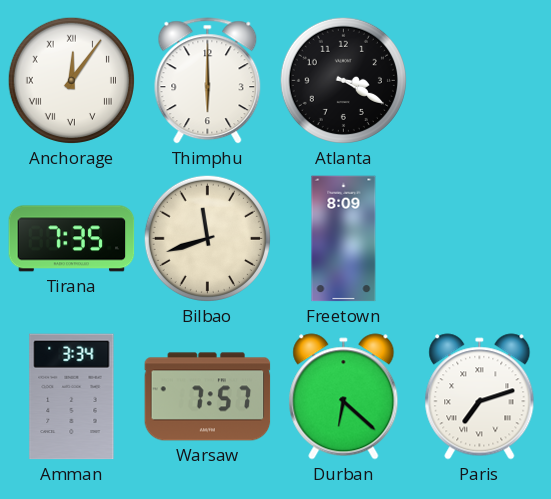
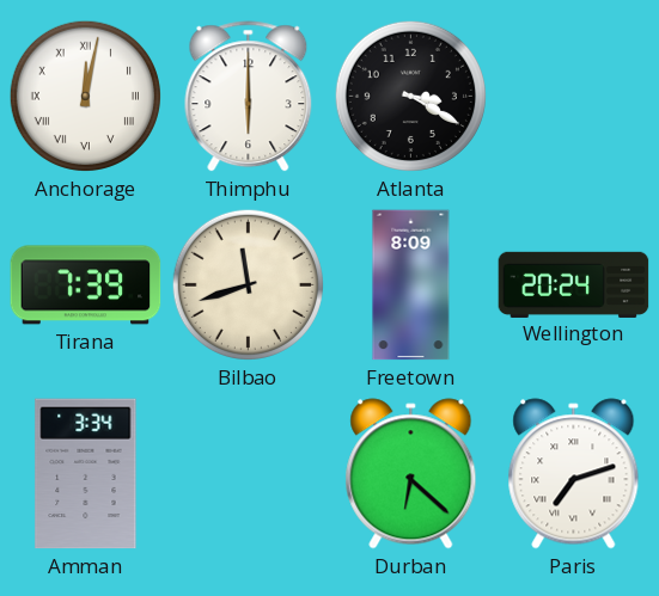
Anchorage: 12:06 -> 12:02
Tirana: 7:35 -> 7:39
Wellington: none -> 20:24
Warsaw: 7:57 -> none
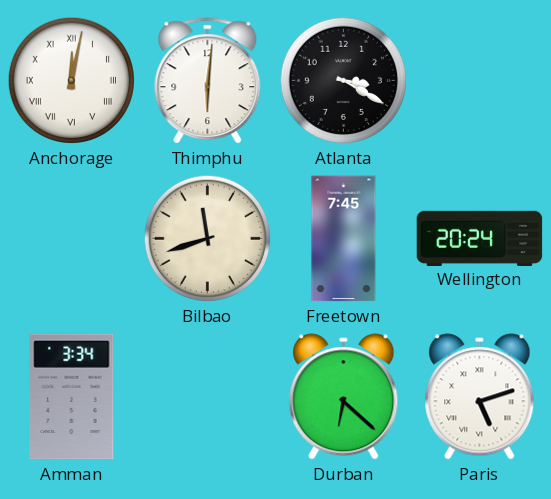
Thimphu: 6:00 -> 6:01
Tirana: 7:39 -> none
Freetown: 8:09 -> 7:45
Paris: 7:12 -> 5:12
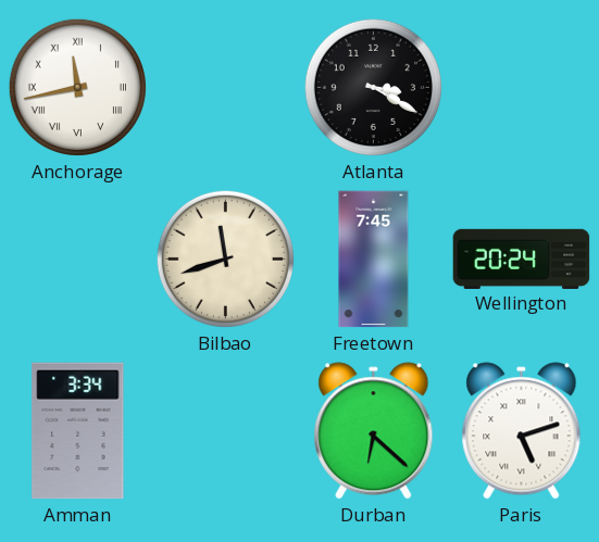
Anchorage: 12:02 -> 11:43
Thimphu: 6:01 -> none
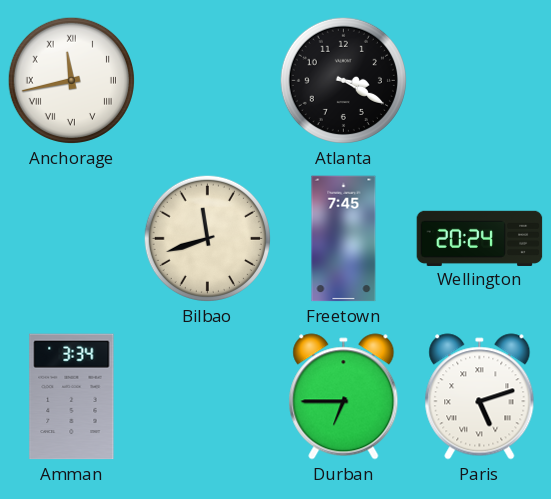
Durban: 6:22 -> 6:45
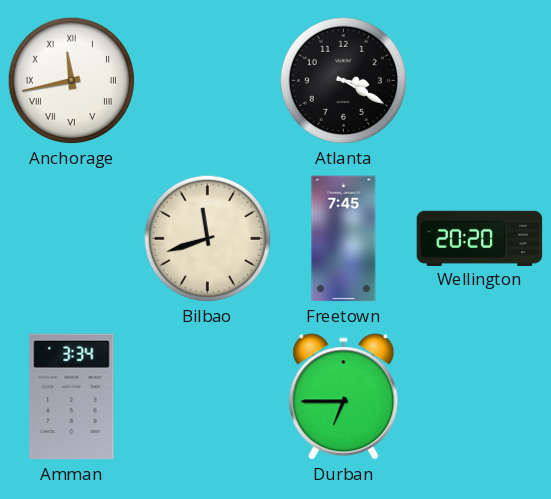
Wellington: 20:24 -> 20:20
Paris: 5:12 -> none
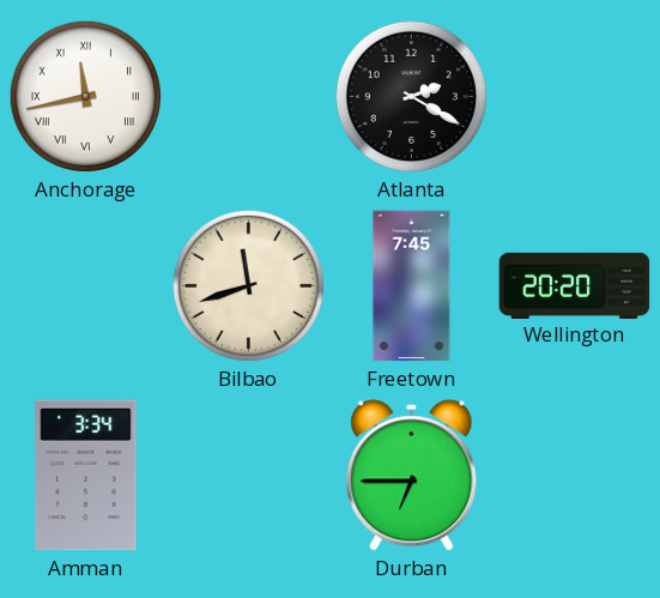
Atlanta: 3:20 -> 2:20
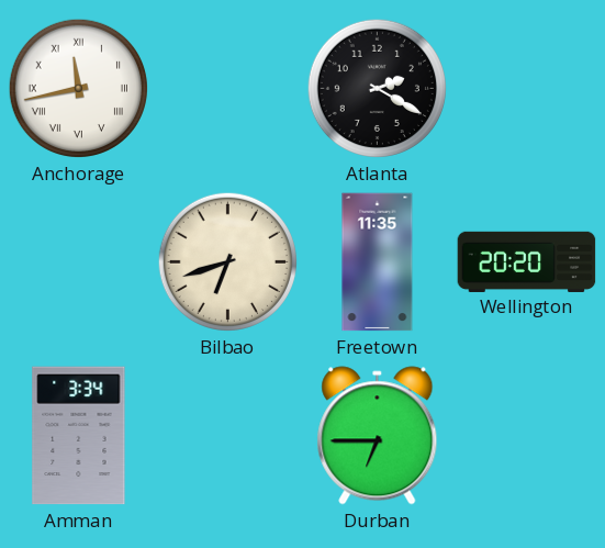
Bilbao: 11:42 -> 6:42
Freetown: 7:45 -> 11:35
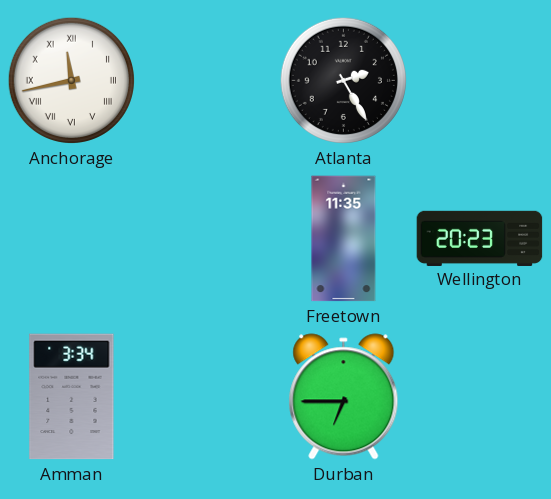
Atlanta: 2:20 -> 2:25
Bilbao: 6:42 -> none
Wellington: 20:20 -> 20:23
